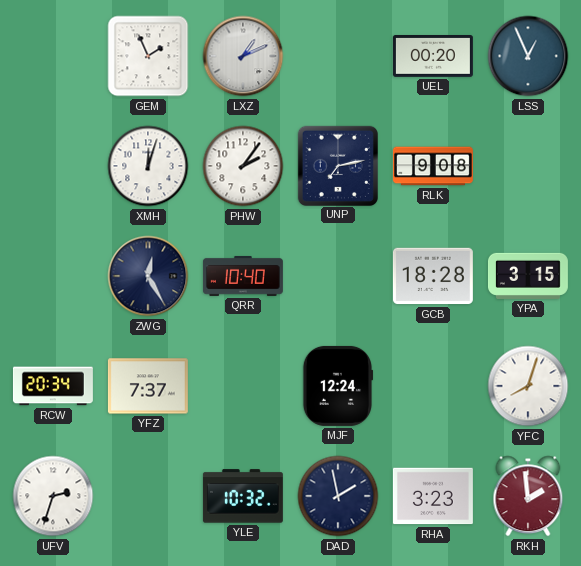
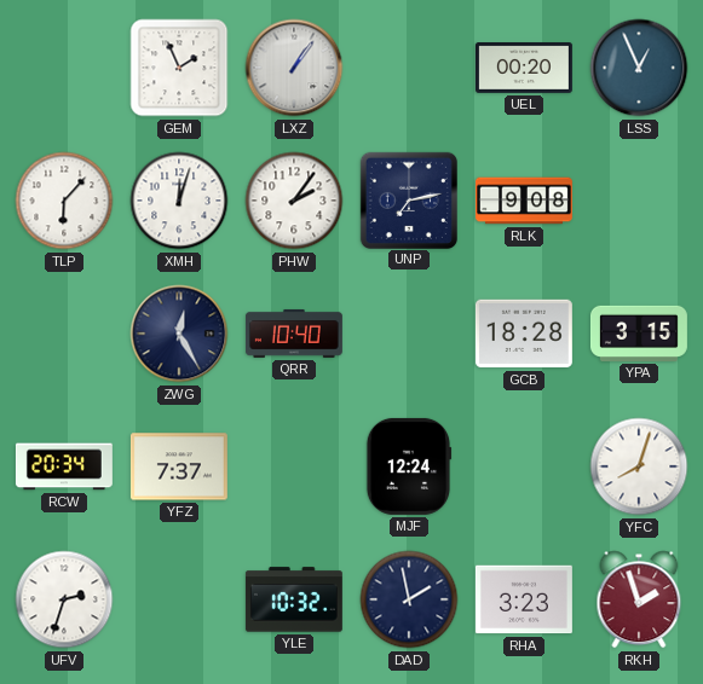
LXZ: 1:11 -> 1:06
TLP: none -> 6:07
RKH: 1:59 -> 1:57
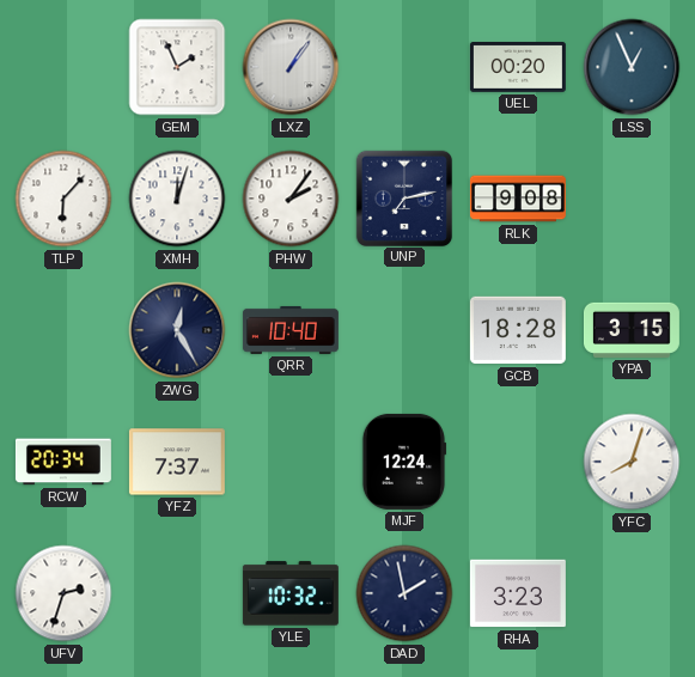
RKH: 1:57 -> none
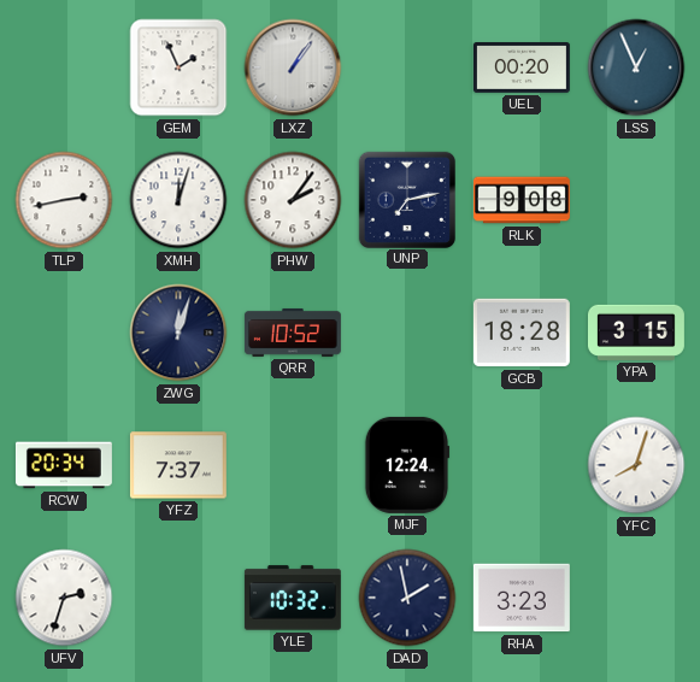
TLP: 6:07 -> 2:43
ZWG: 12:25 -> 12:03
QRR: 10:40 -> 10:52
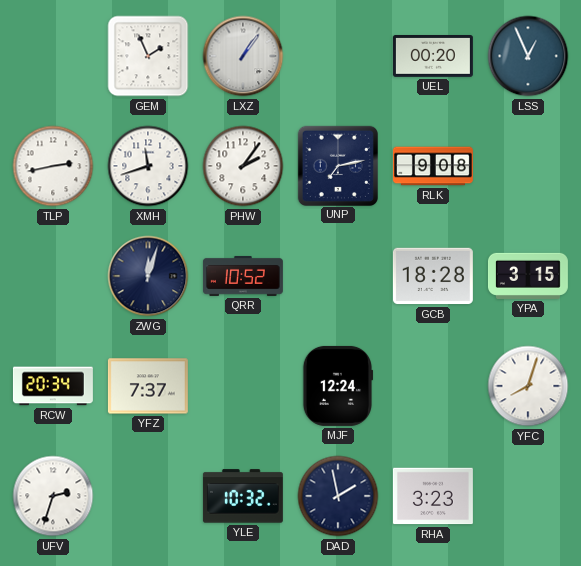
XMH: 12:03 -> 11:42
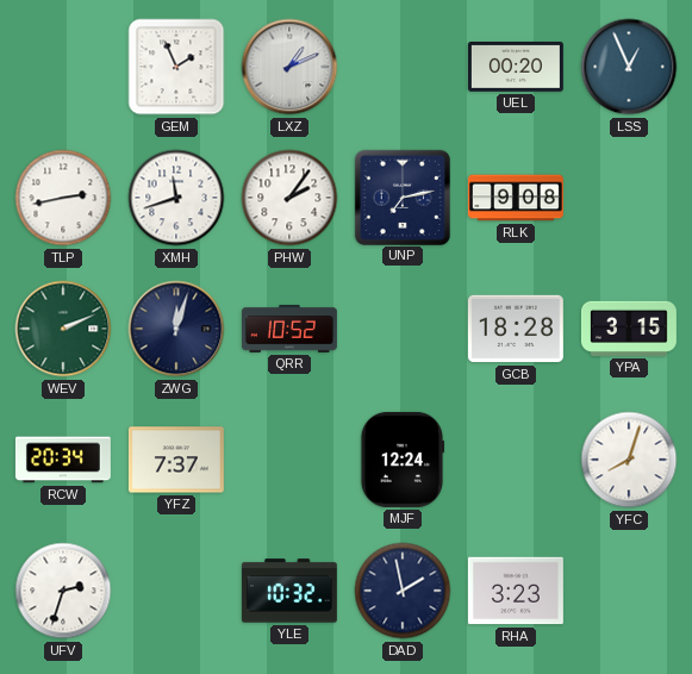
LXZ: 1:06 -> 1:11
WEV: none -> 2:11
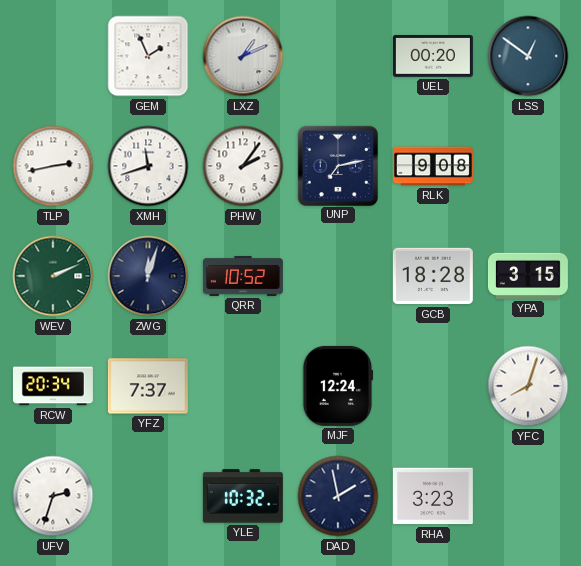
LSS: 12:56 -> 12:51
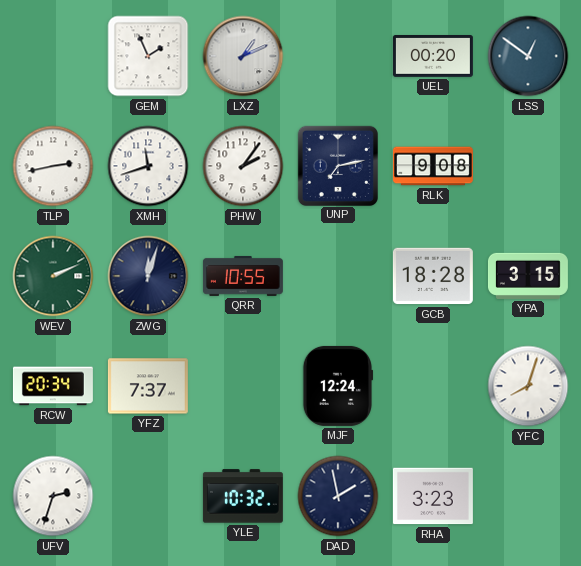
QRR: 10:52 -> 10:55
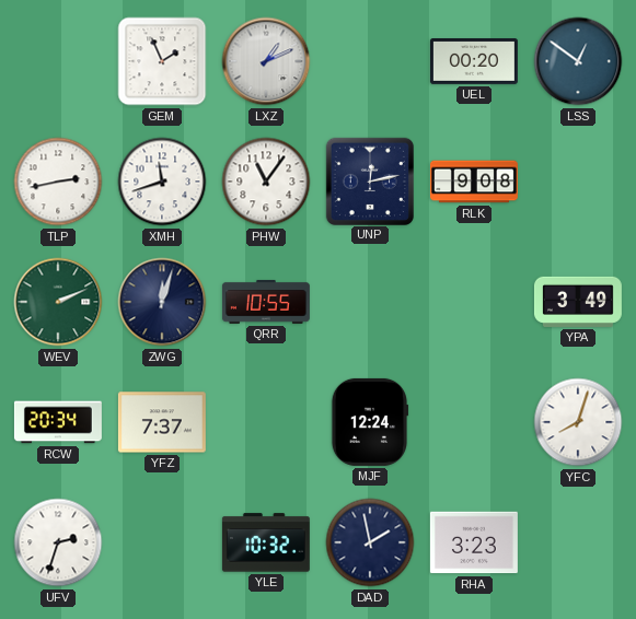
PHW: 2:06 -> 11:06
UNP: 7:13 -> 12:13
GCB: 18:28 -> none
YPA: 3:15 -> 3:49
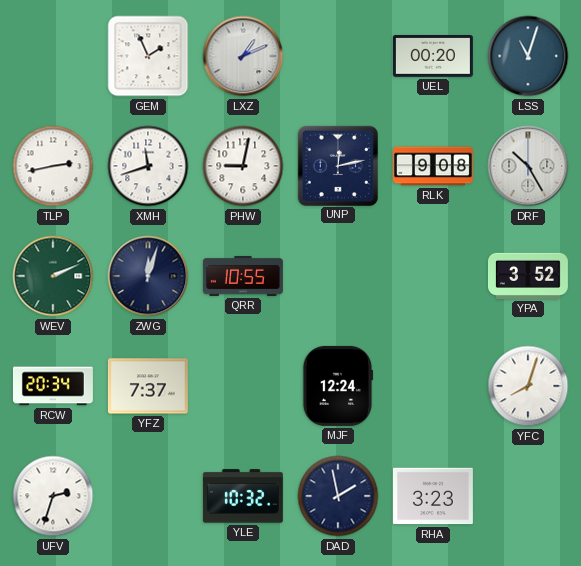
LSS: 12:51 -> 11:03
PHW: 11:06 -> 9:02
DRF: none -> 10:25
YPA: 3:49 -> 3:52
